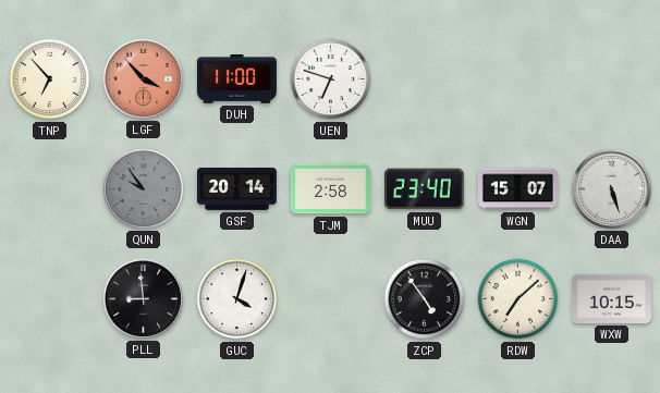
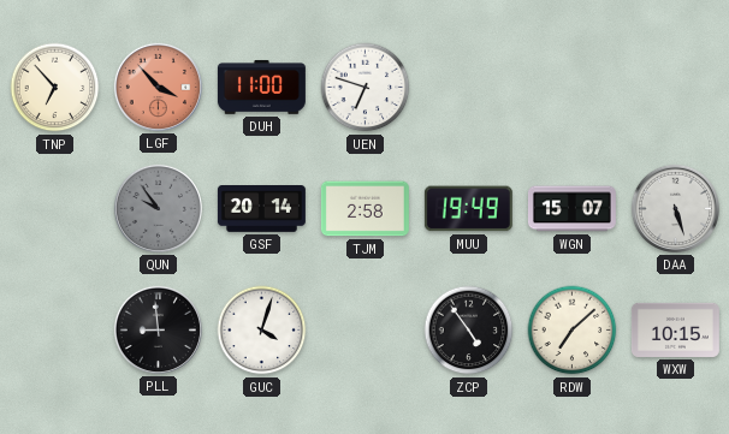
MUU: 23:40 -> 19:49
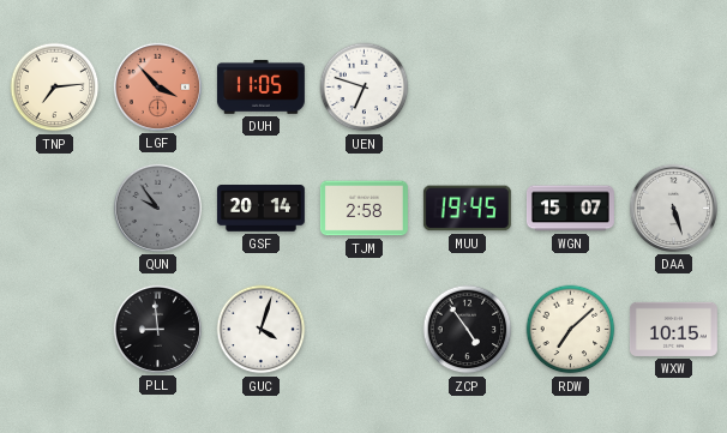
TNP: 6:53 -> 7:14
DUH: 11:00 -> 11:05
MUU: 19:49 -> 19:45
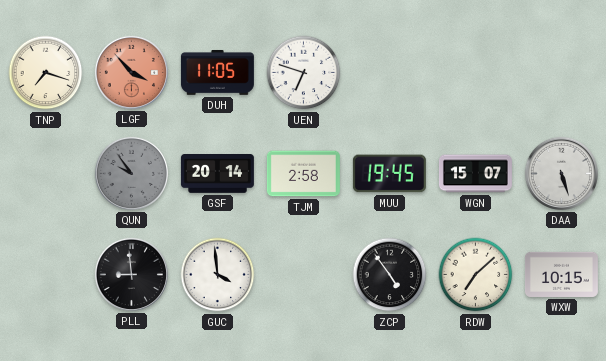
TNP: 7:14 -> 7:18
GUC: 4:03 -> 3:59
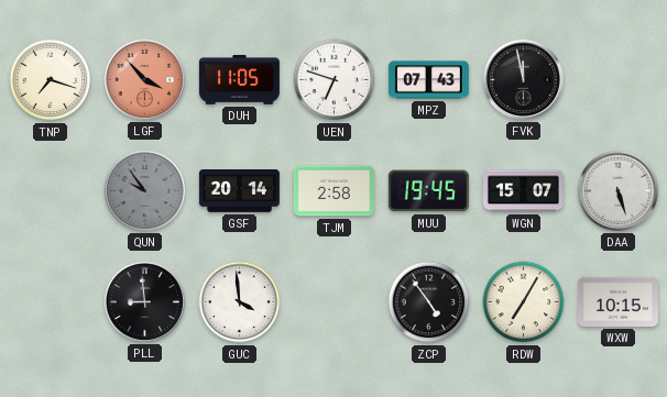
MPZ: none -> 07:43
FVK: none -> 11:58
RDW: 7:08 -> 7:05
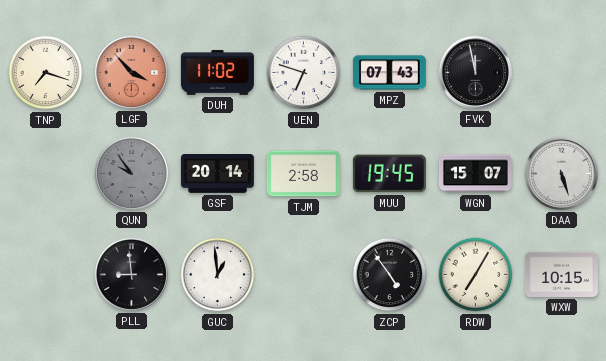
DUH: 11:05 -> 11:02
GUC: 3:59 -> 12:59
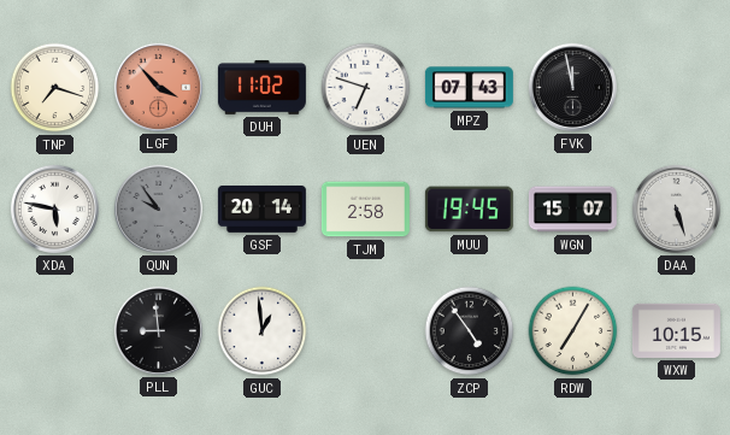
XDA: none -> 5:47
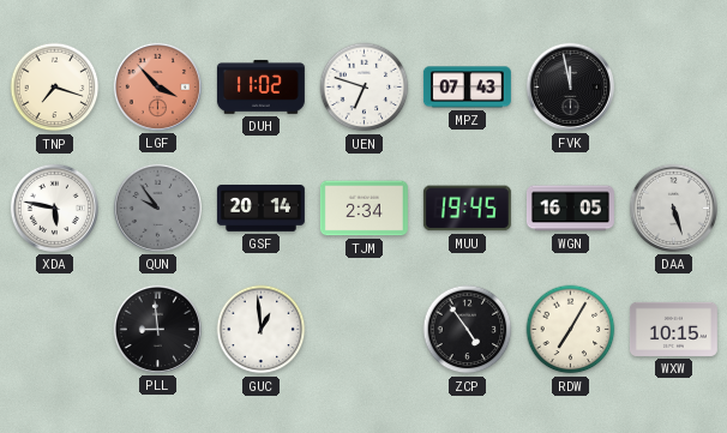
TJM: 2:58 -> 2:34
WGN: 15:07 -> 16:05
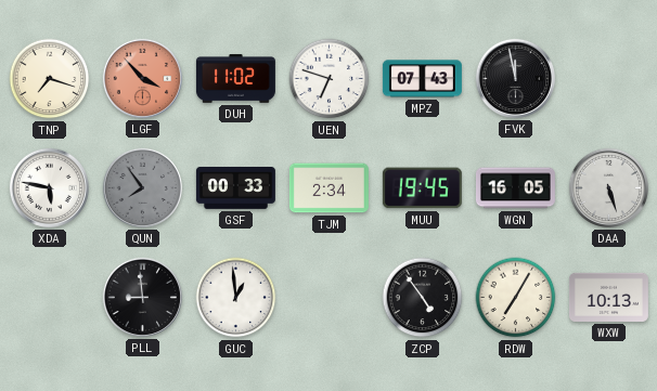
QUN: 9:54 -> 7:54
GSF: 20:14 -> 00:33
WXW: 10:15 -> 10:13
